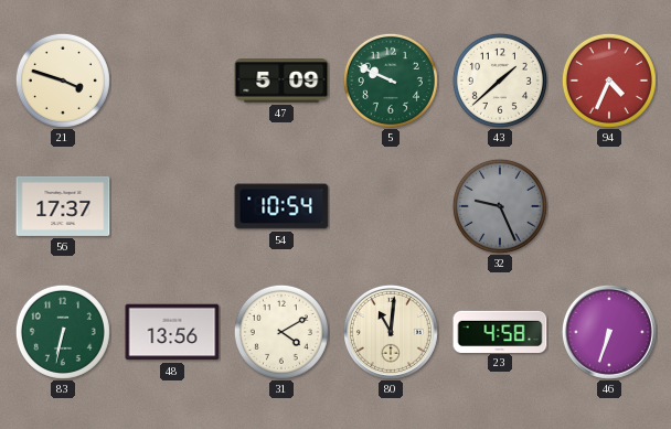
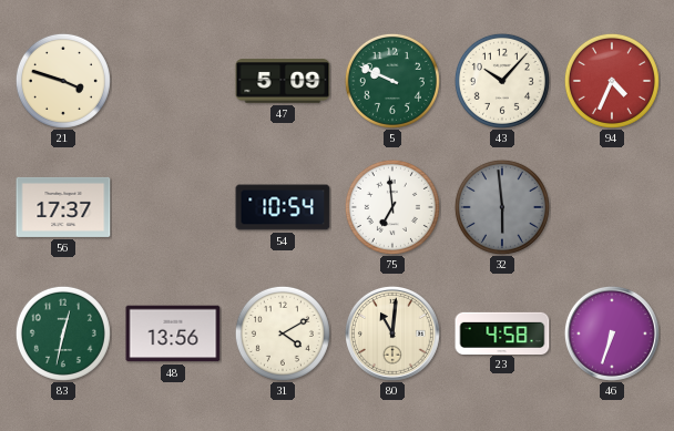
43: 1:38 -> 10:07
75: none -> 6:59
32: 9:26 -> 5:59
83: 6:32 -> 12:32
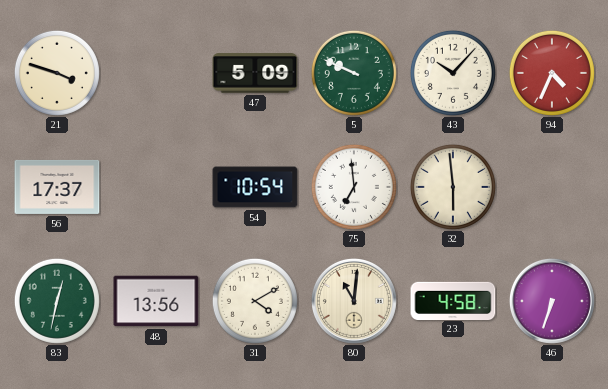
32 dial: grey -> cream
